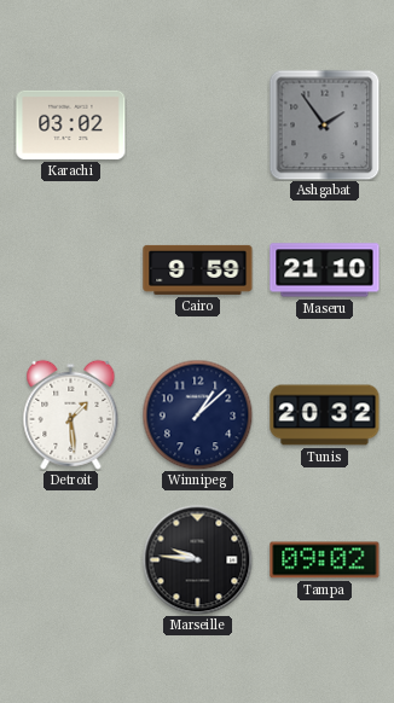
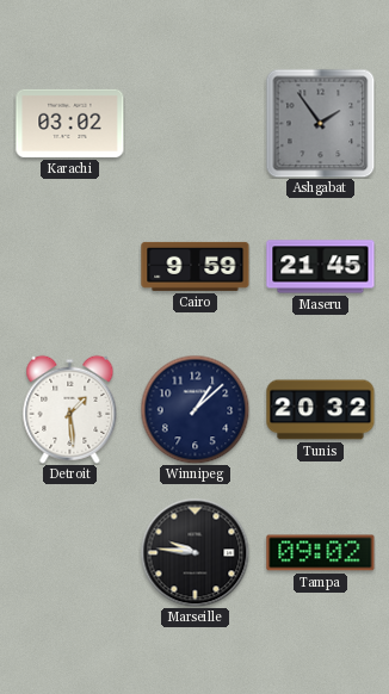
Maseru: 21:10 -> 21:45
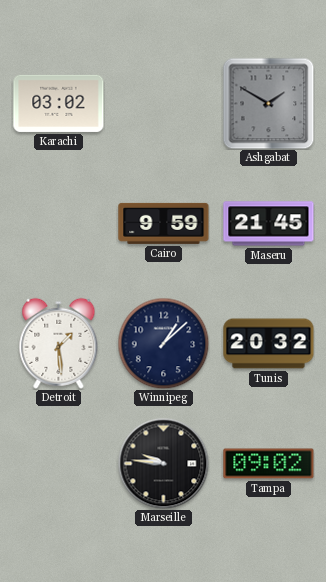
Ashgabat: 1:54 -> 1:50
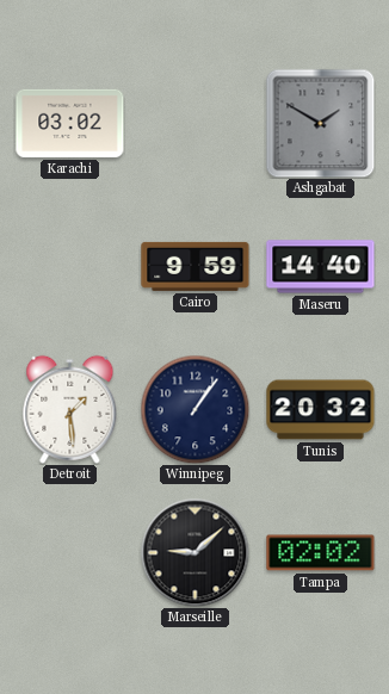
Maseru: 21:45 -> 14:40
Winnipeg: 1:08 -> 1:06
Marseille: 9:46 -> 9:08
Tampa: 09:02 -> 02:02
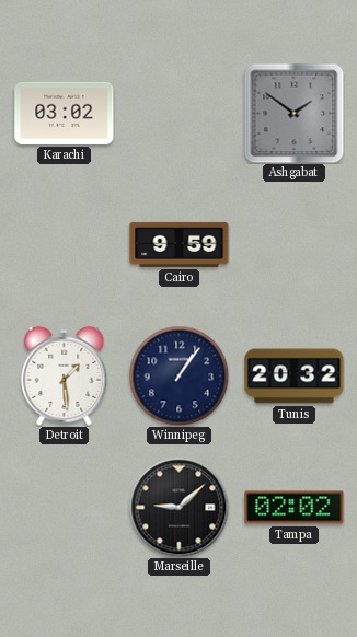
Ashgabat: 1:50 -> 1:51
Maseru: 14:40 -> none
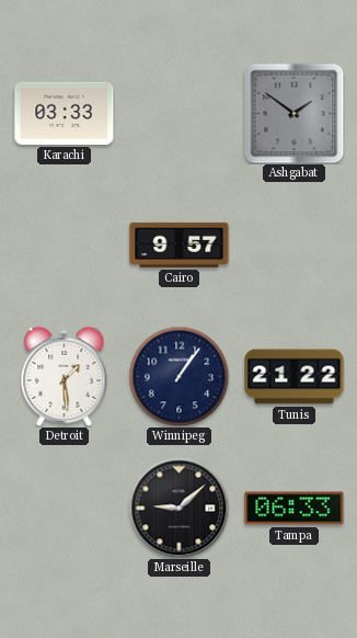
Karachi: 03:02 -> 03:33
Cairo: 9:59 -> 9:57
Tunis: 20:32 -> 21:22
Tampa: 02:02 -> 06:33
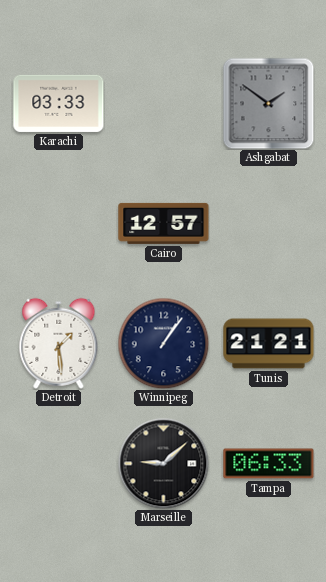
Cairo: 9:57 -> 12:57
Tunis: 21:22 -> 21:21
